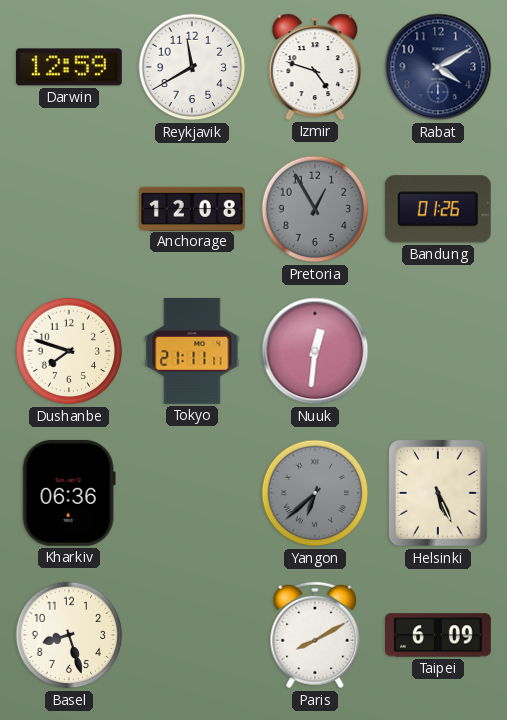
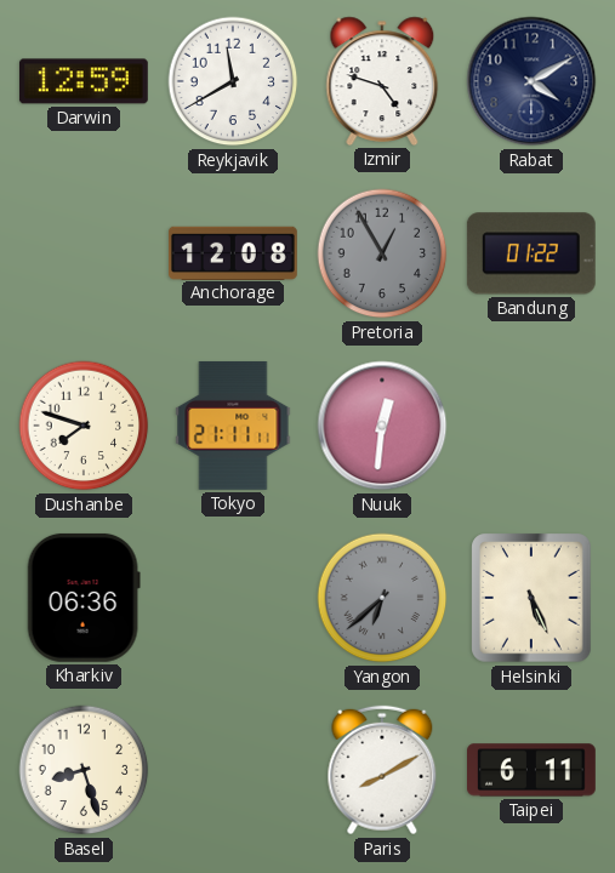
Bandung: 01:26 -> 01:22
Taipei: 6:09 -> 6:11
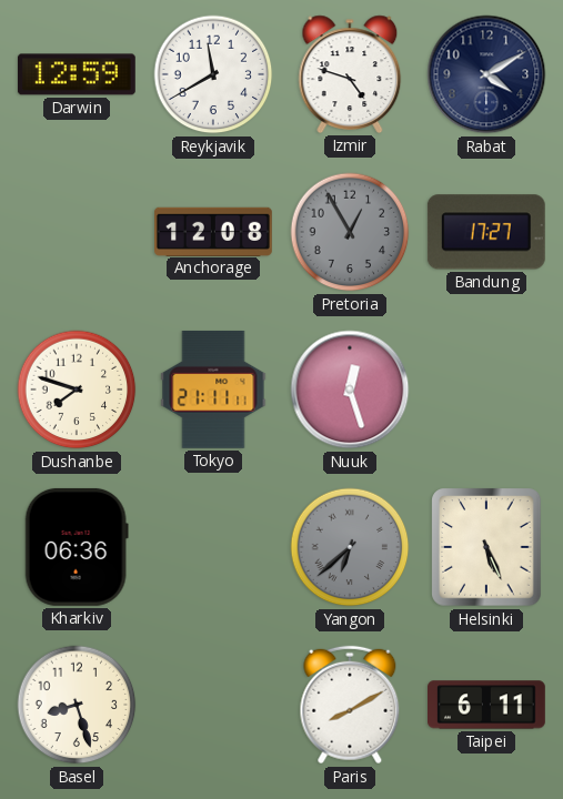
Bandung: 01:22 -> 17:27
Nuuk: 12:31 -> 12:27
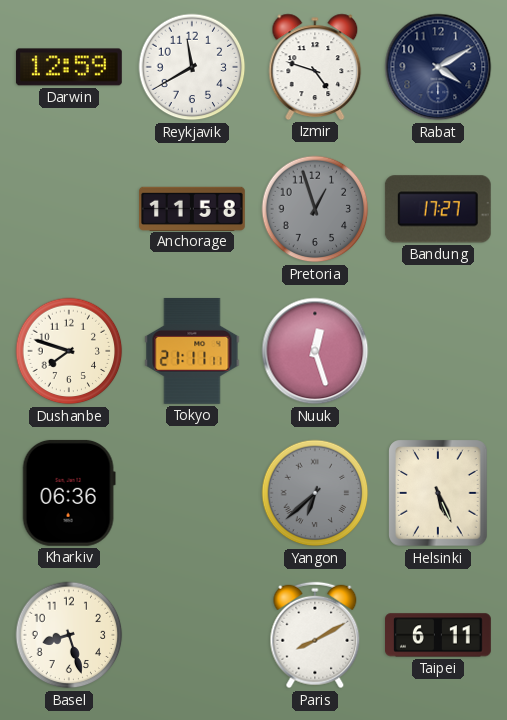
Anchorage: 12:08 -> 11:58
Pretoria: 12:55 -> 12:57
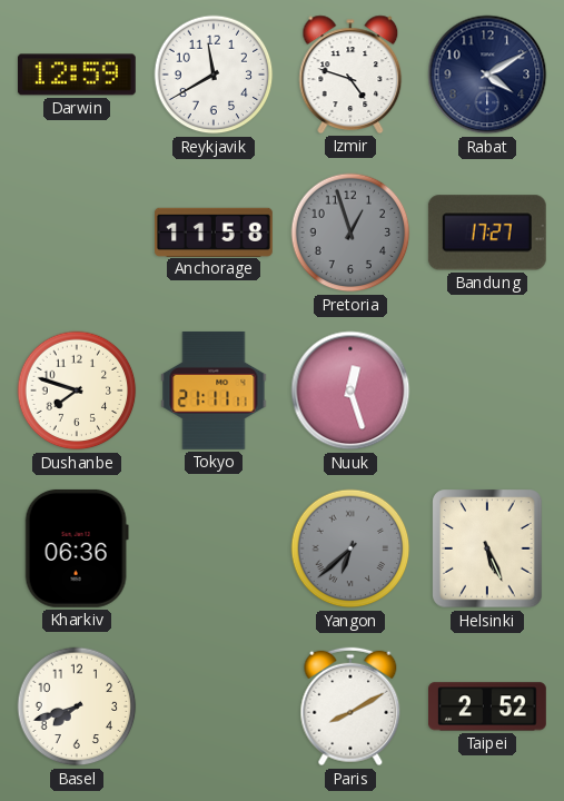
Basel: 8:27 -> 7:42
Taipei: 6:11 -> 2:52
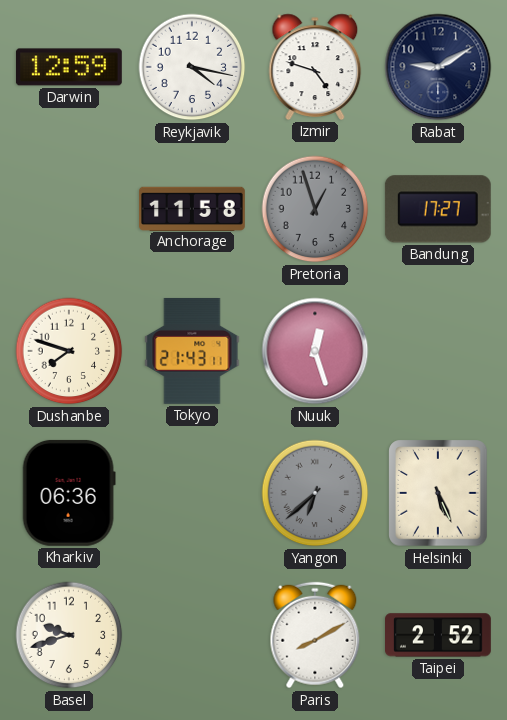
Reykjavik: 11:40 -> 4:17
Rabat: 4:10 -> 9:10
Tokyo: 21:11 -> 21:43
Basel: 7:42 -> 9:42
